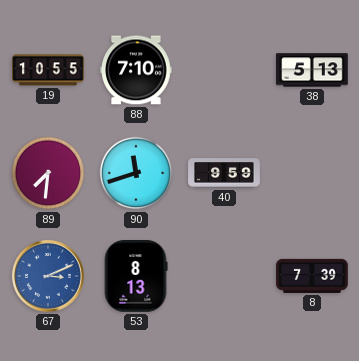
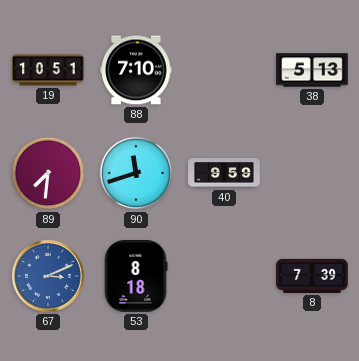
19: 10:55 -> 10:51
53: 8:13 -> 8:18
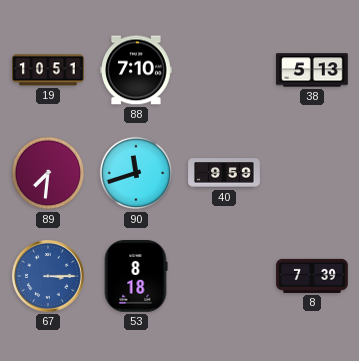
67: 3:11 -> 3:15
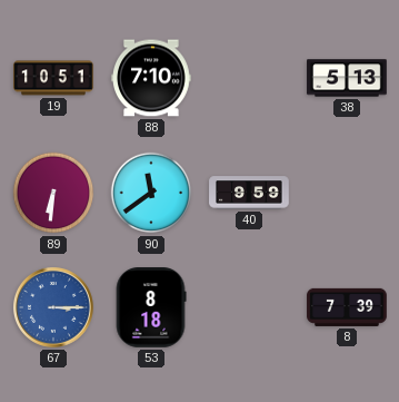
89: 7:31 -> 6:31
90: 11:42 -> 11:39
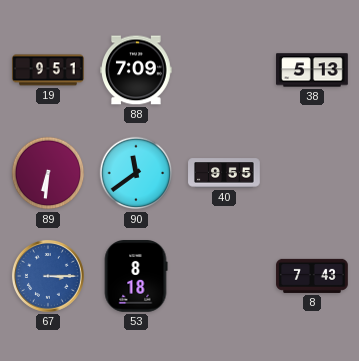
19: 10:51 -> 9:51
88: 7:10 -> 7:09
40: 9:59 -> 9:55
8: 7:39 -> 7:43
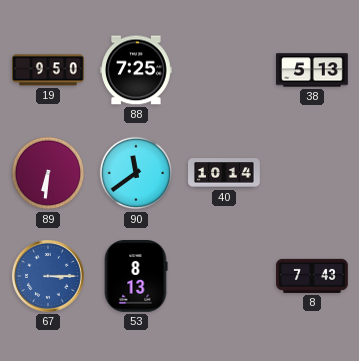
19: 9:51 -> 9:50
88: 7:09 -> 7:25
40: 9:55 -> 10:14
53: 8:18 -> 8:13
